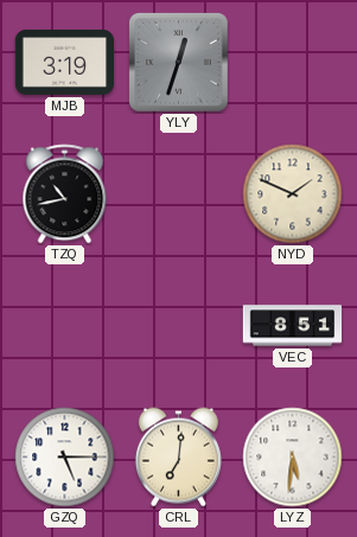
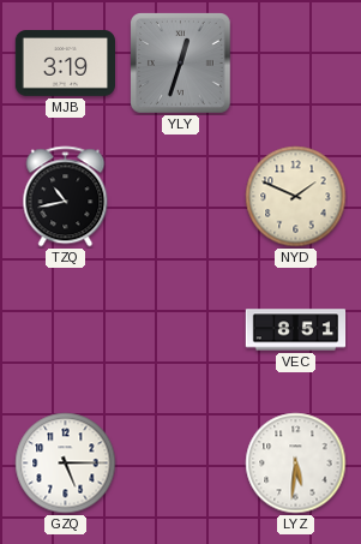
CRL: 7:01 -> none
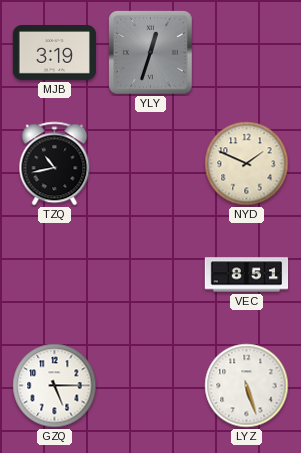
LYZ: 5:31 -> 5:27
